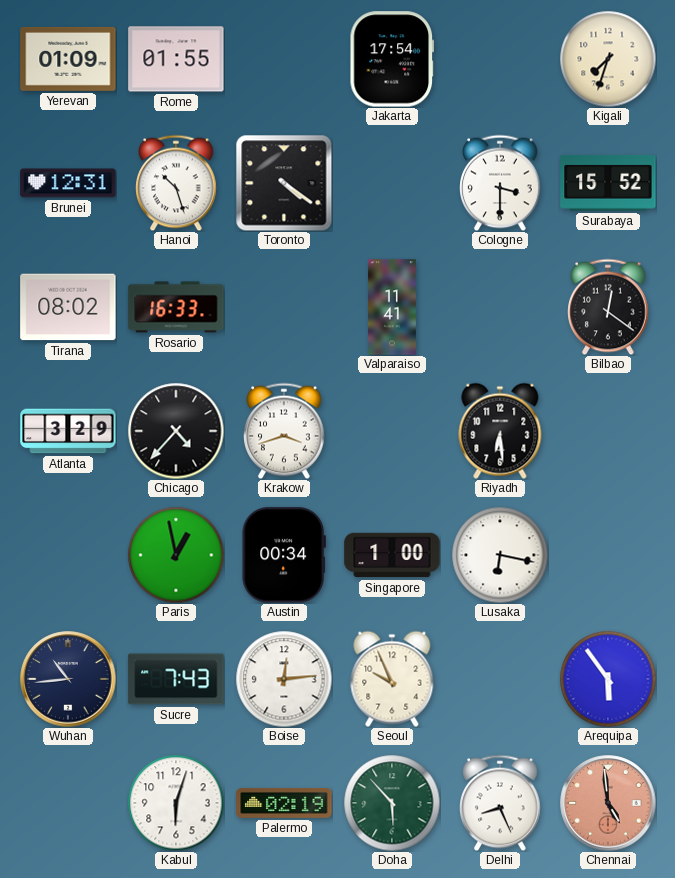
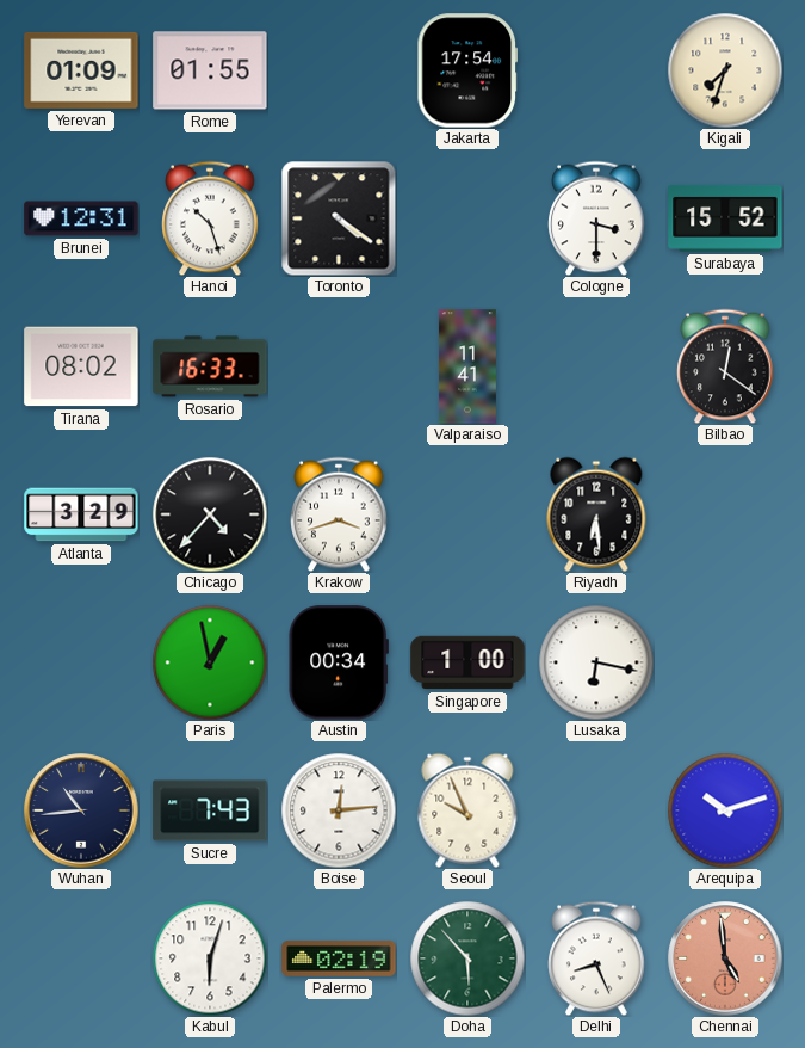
Arequipa: 5:54 -> 10:12
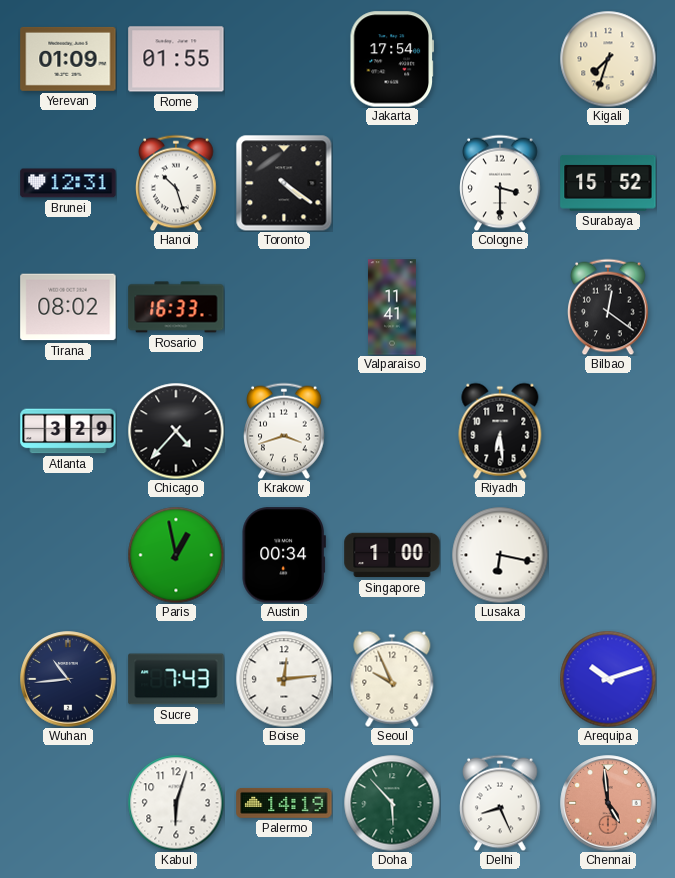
Palermo: 02:19 -> 14:19
